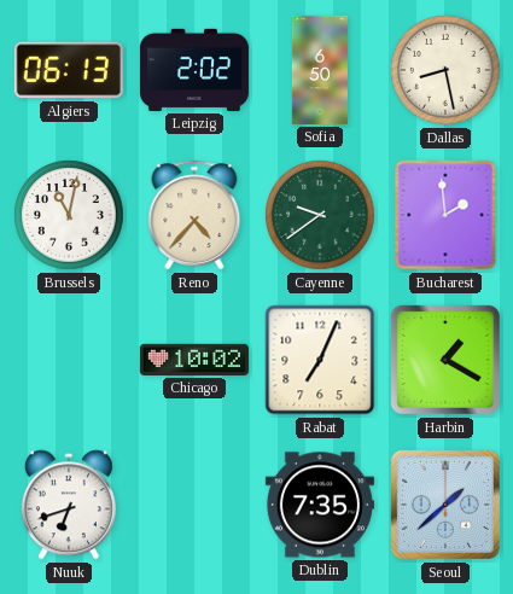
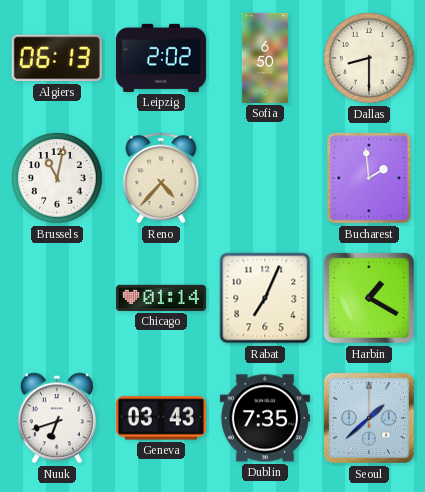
Dallas: 8:28 -> 8:30
Cayenne: 9:39 -> none
Chicago: 10:02 -> 01:14
Geneva: none -> 03:43
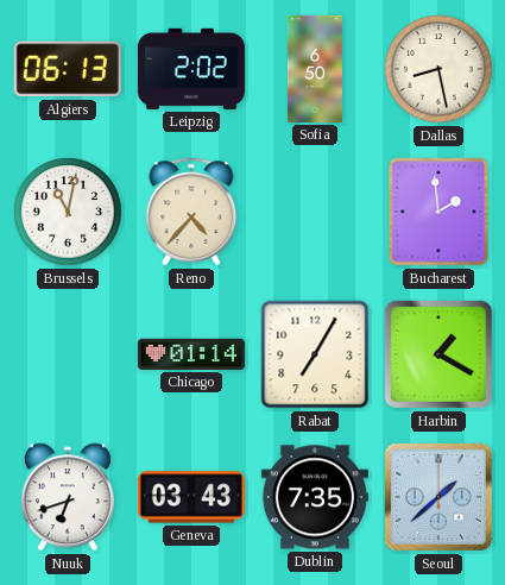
Dallas: 8:30 -> 8:28
Rabat: 7:04 -> 7:05
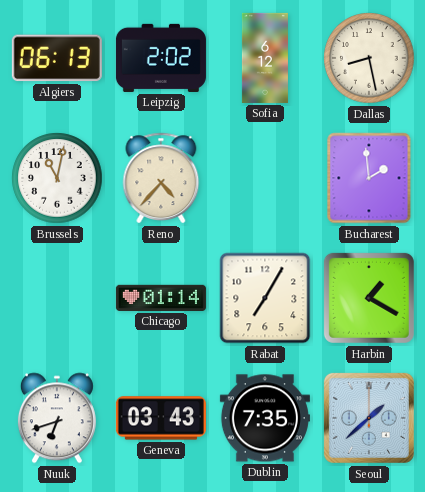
Sofia: 6:50 -> 6:12
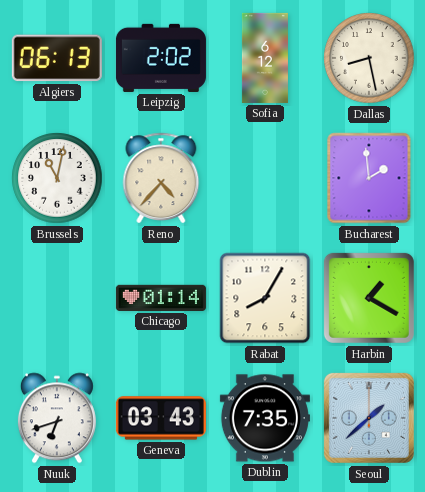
Rabat: 7:05 -> 8:05
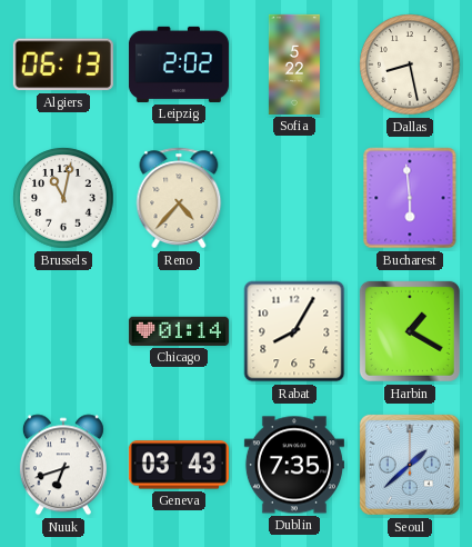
Sofia: 6:12 -> 5:22
Bucharest: 1:59 -> 5:59
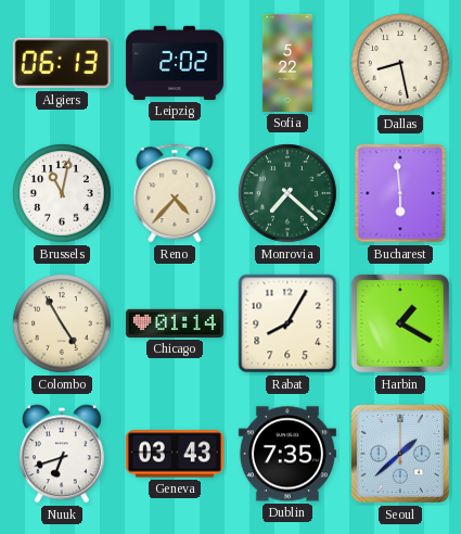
Monrovia: none -> 7:22
Colombo: none -> 4:55
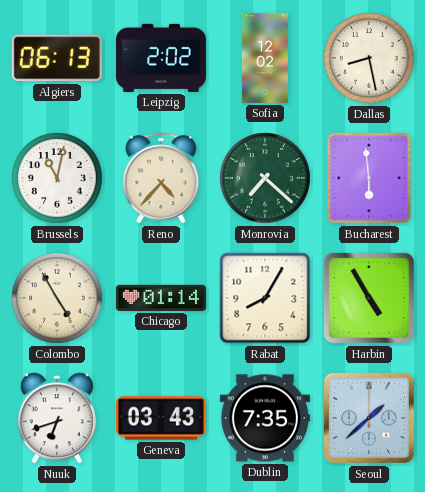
Sofia: 5:22 -> 12:02
Harbin: 1:20 -> 4:55
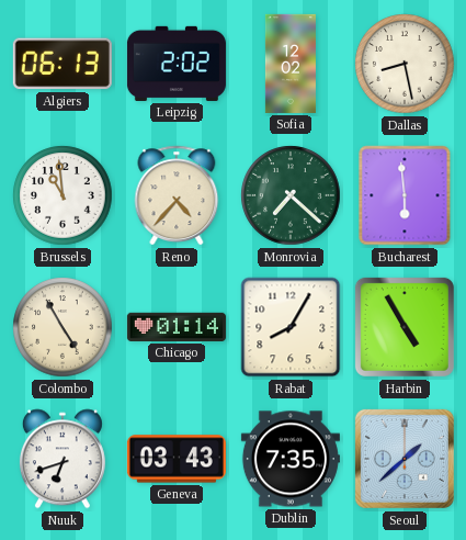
Brussels: 11:02 -> 10:59
